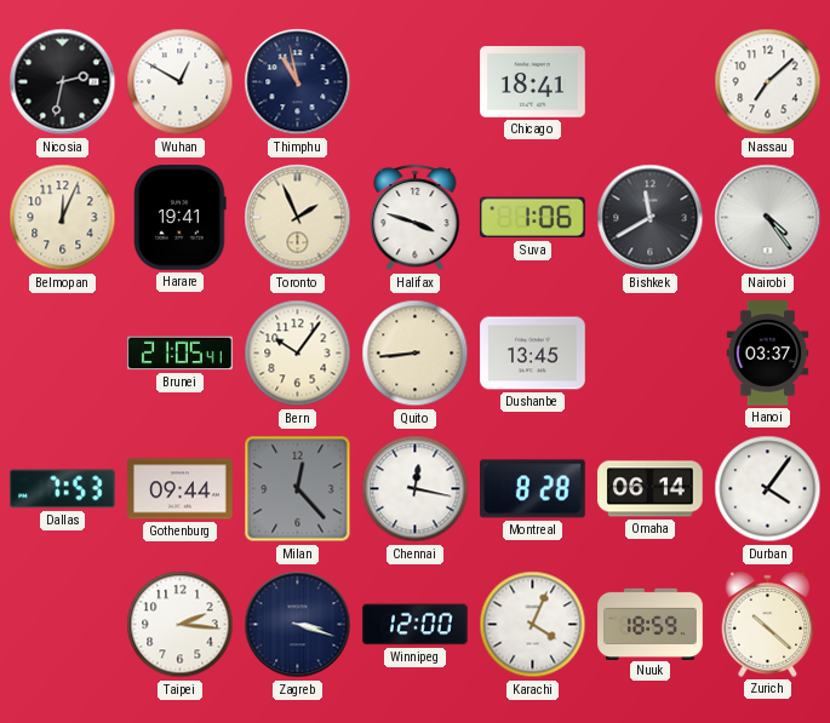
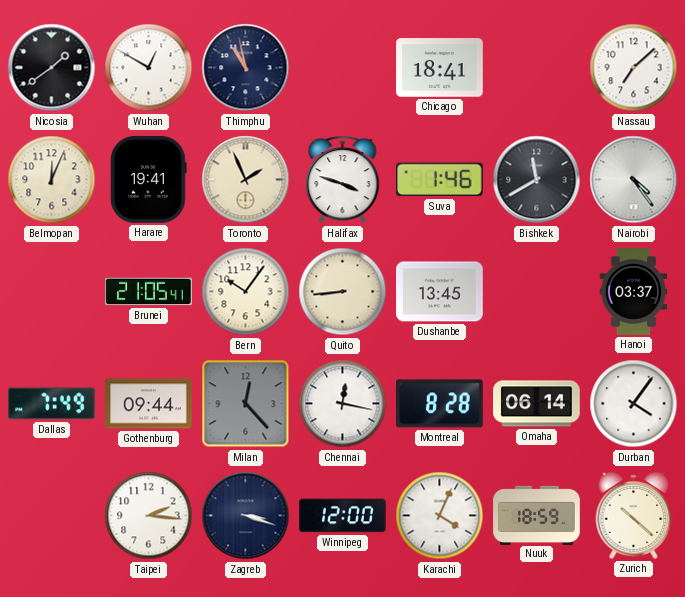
Nicosia: 2:32 -> 1:39
Suva: 1:06 -> 1:46
Dallas: 7:53 -> 7:49
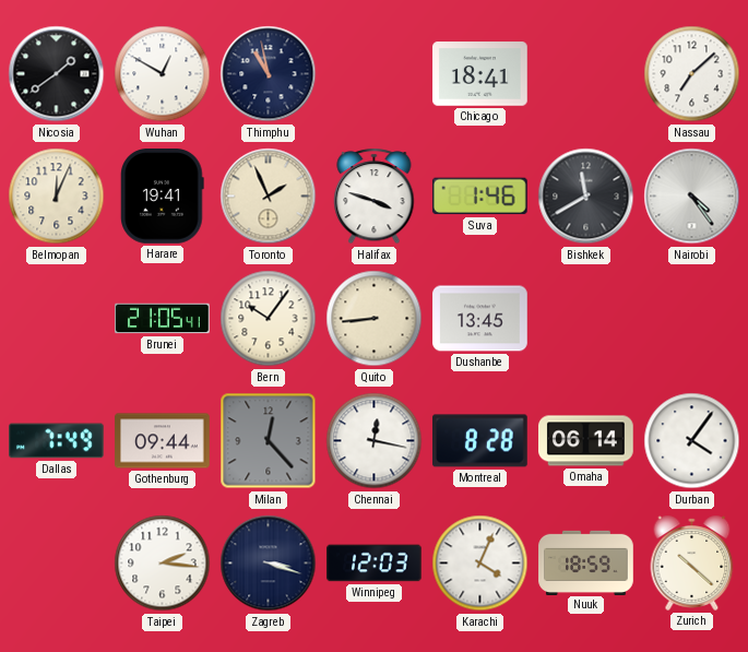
Hanoi: 03:37 -> none
Winnipeg: 12:00 -> 12:03
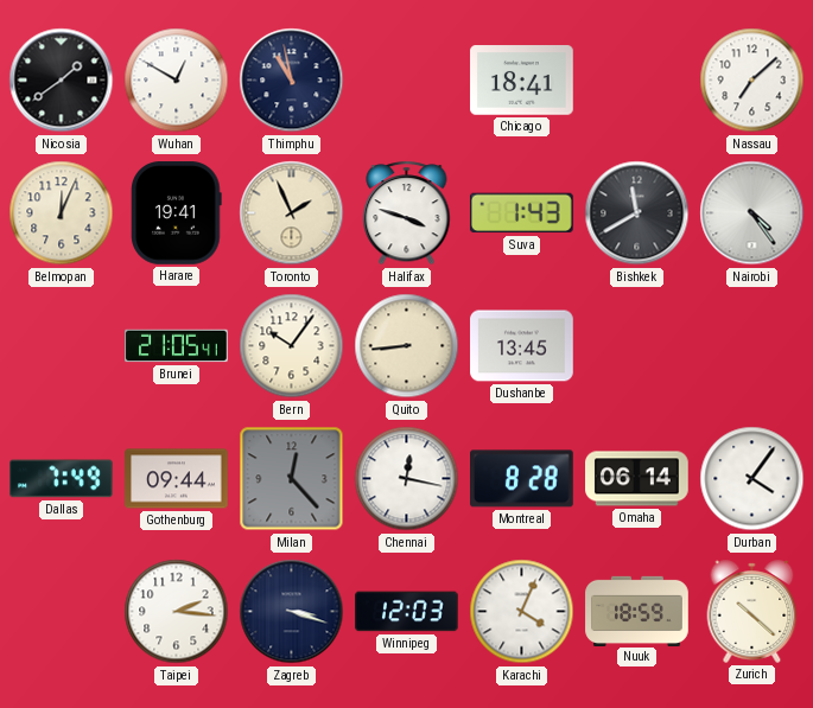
Suva: 1:46 -> 1:43
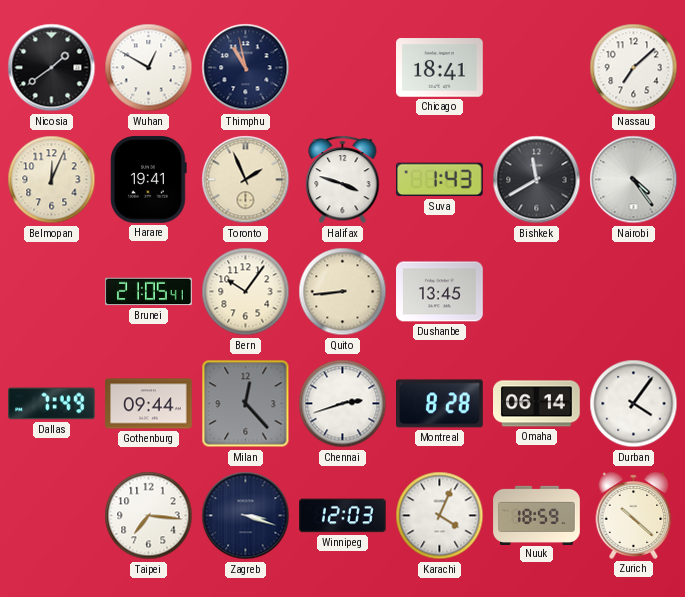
Chennai: 12:17 -> 2:42
Taipei: 2:16 -> 7:16
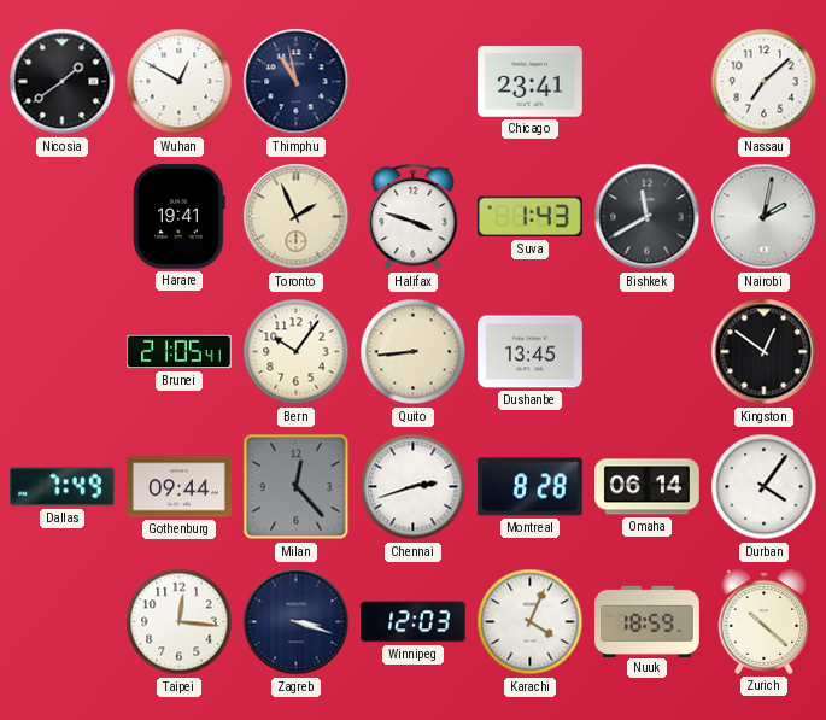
Chicago: 18:41 -> 23:41
Belmopan: 12:04 -> none
Nairobi: 4:24 -> 2:02
Kingston: none -> 12:51
Taipei: 7:16 -> 12:16
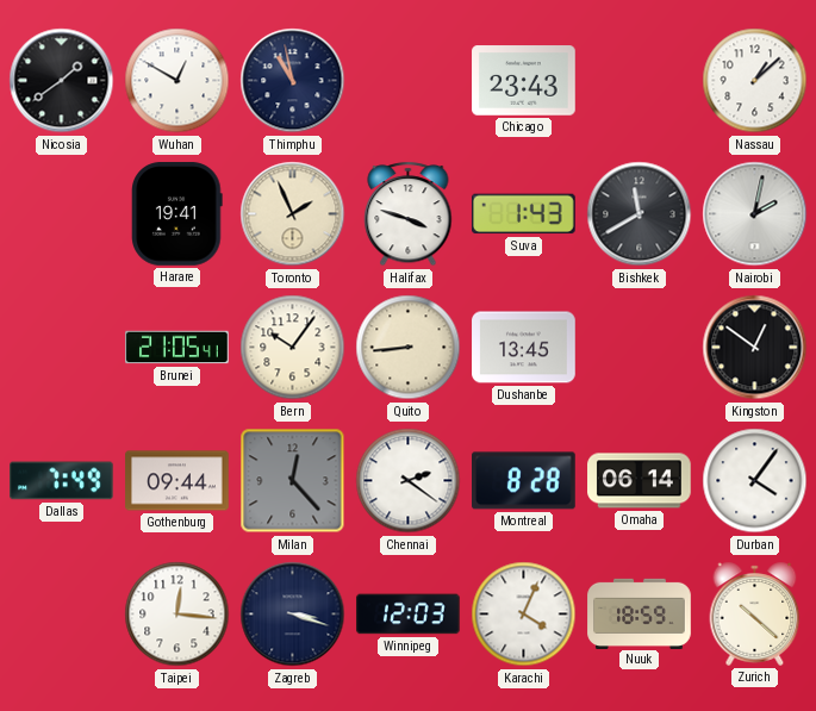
Chicago: 23:41 -> 23:43
Nassau: 7:08 -> 1:08
Chennai: 2:42 -> 2:21
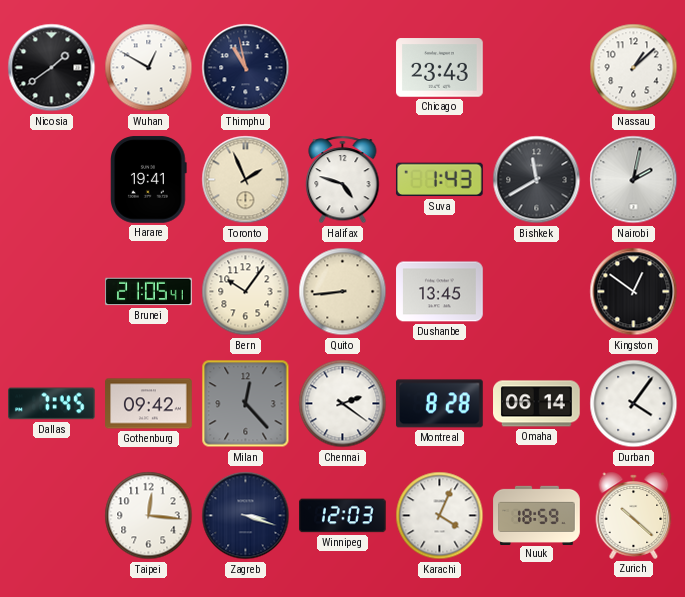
Halifax: 3:48 -> 4:48
Dallas: 7:49 -> 7:45
Gothenburg: 09:44 -> 09:42
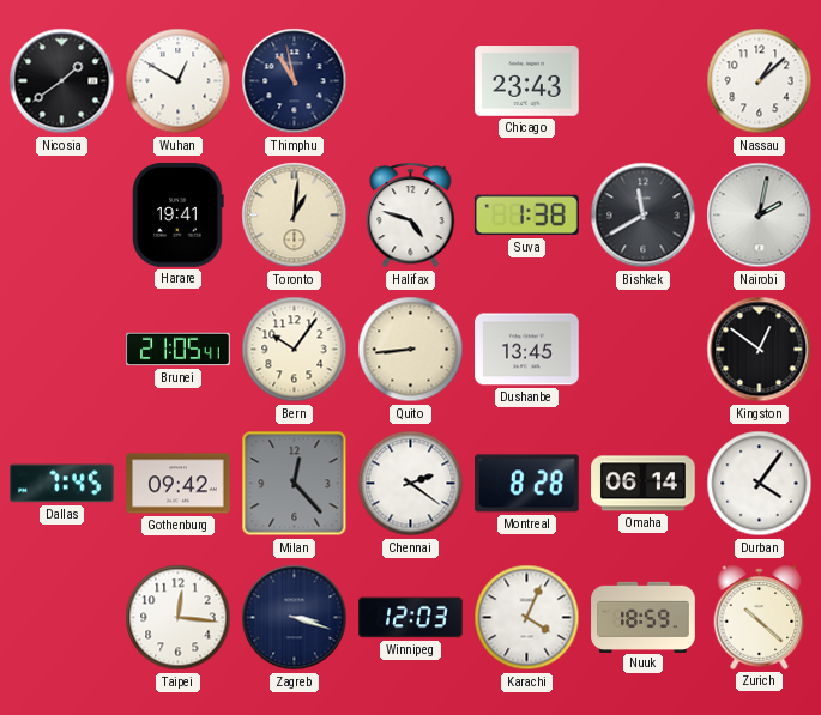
Toronto: 1:56 -> 1:01
Suva: 1:43 -> 1:38
